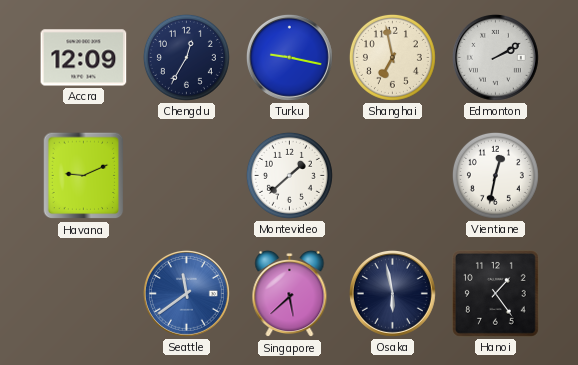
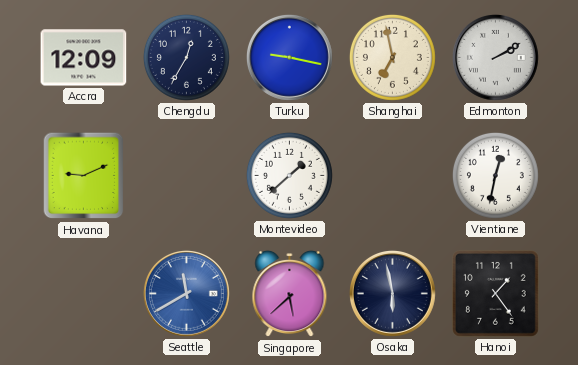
Seattle: 11:39 -> 11:40
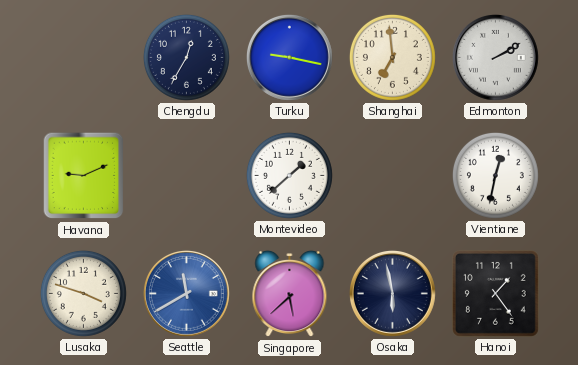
Accra: 12:09 -> none
Shanghai: 6:58 -> 6:59
Lusaka: none -> 3:48
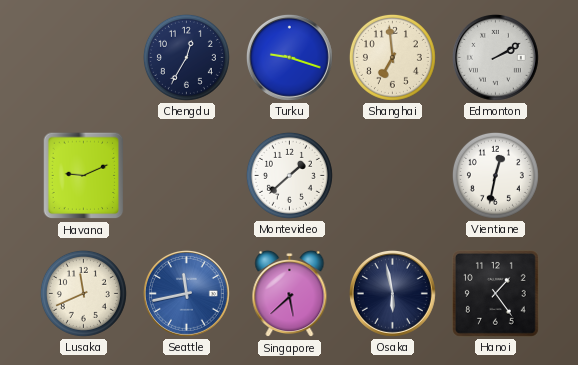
Turku: 9:17 -> 9:18
Lusaka: 3:48 -> 11:41
Seattle: 11:40 -> 11:43
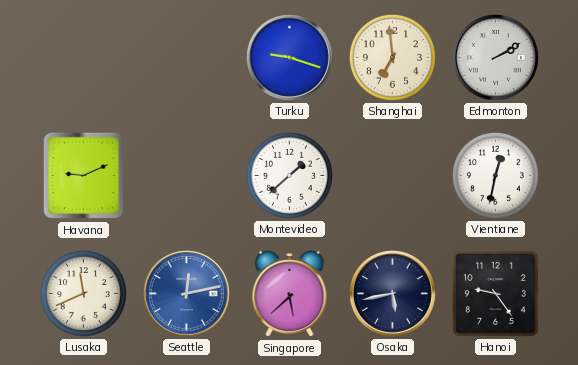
Chengdu: 12:35 -> none
Seattle: 11:43 -> 12:13
Osaka: 5:58 -> 5:43
Hanoi: 1:24 -> 9:24
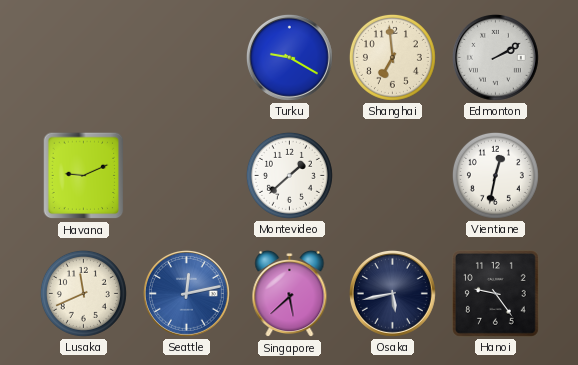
Turku: 9:18 -> 9:20
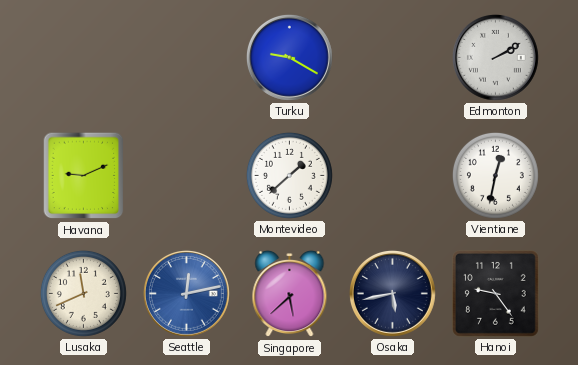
Shanghai: 6:59 -> none
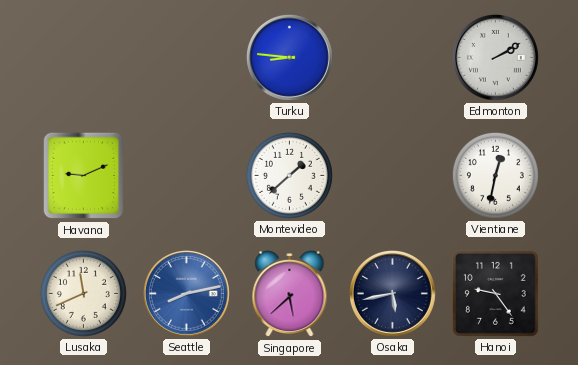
Turku: 9:20 -> 8:46
Seattle: 12:13 -> 8:13
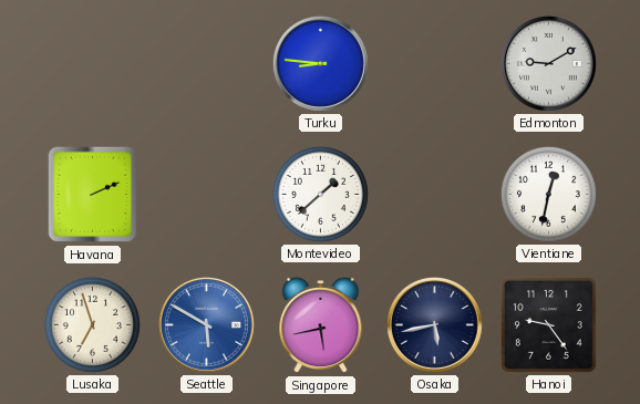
Edmonton: 2:10 -> 9:10
Havana: 9:11 -> 2:11
Lusaka: 11:41 -> 6:57
Seattle: 8:13 -> 5:50
Singapore: 5:38 -> 5:43
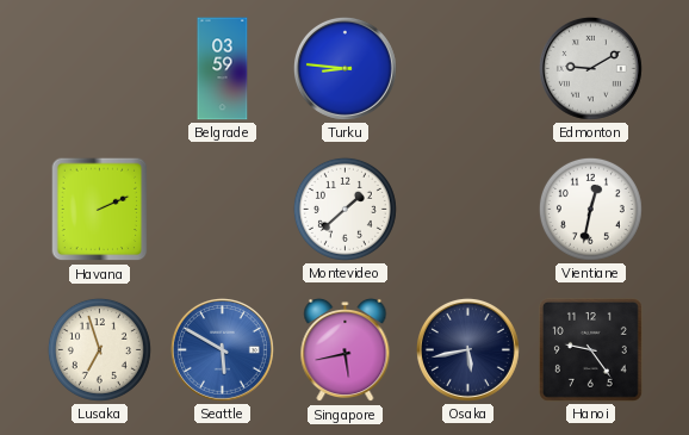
Belgrade: none -> 03:59
